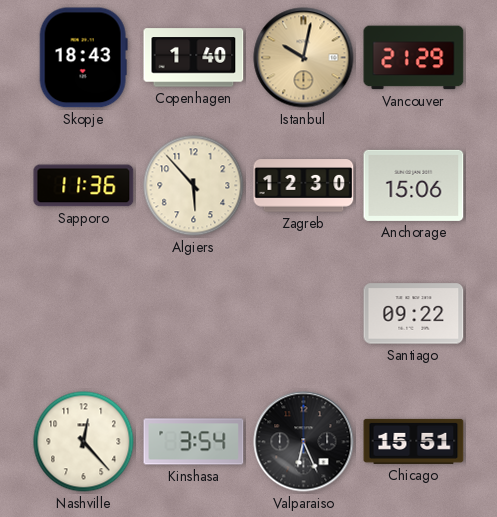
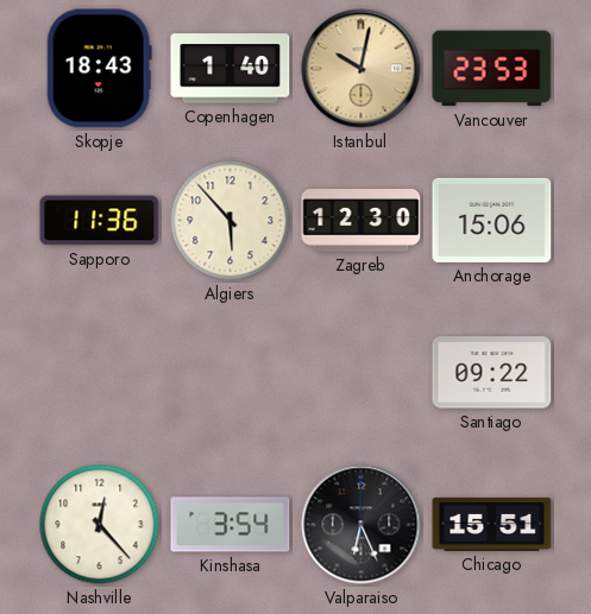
Vancouver: 21:29 -> 23:53
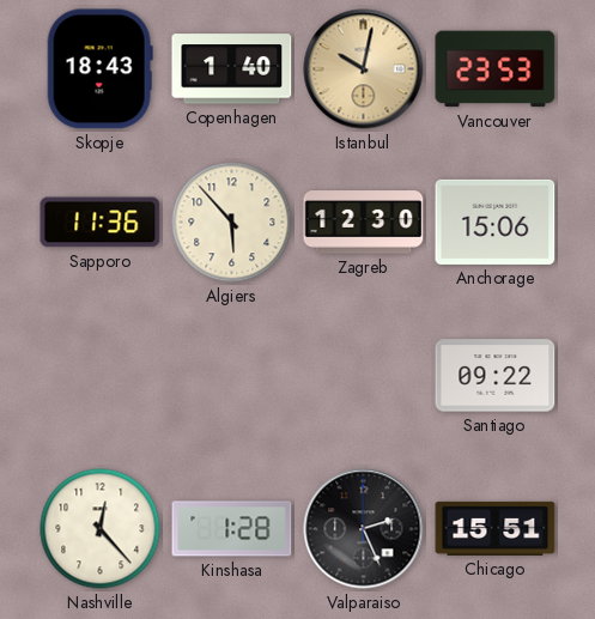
Kinshasa: 3:54 -> 1:28
Valparaiso: 6:26 -> 2:26
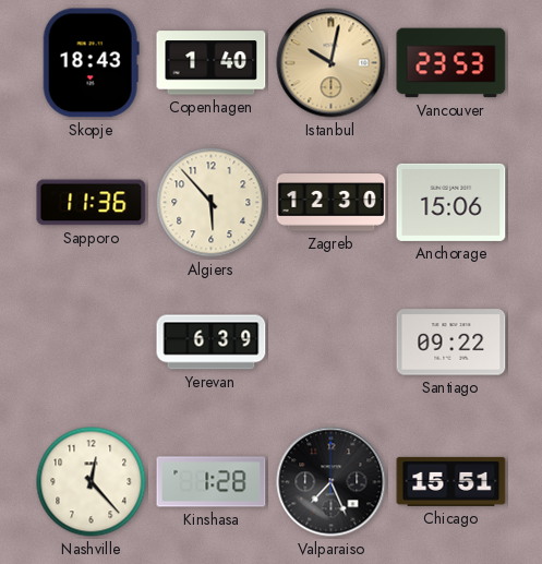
Yerevan: none -> 6:39
Valparaiso: 2:26 -> 7:26
